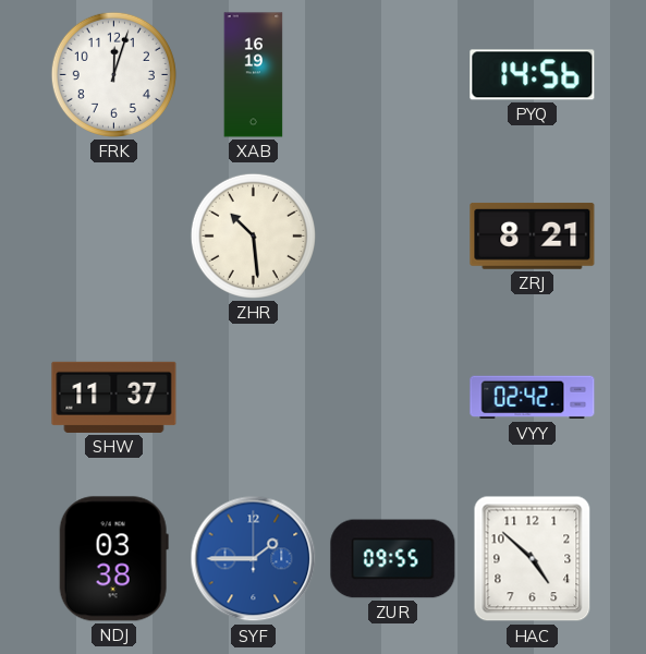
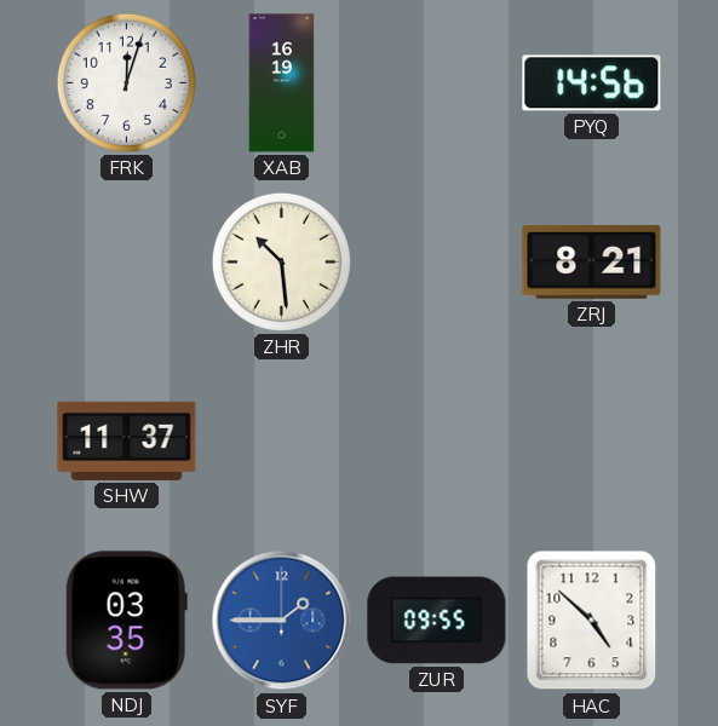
VYY: 02:42 -> none
NDJ: 03:38 -> 03:35
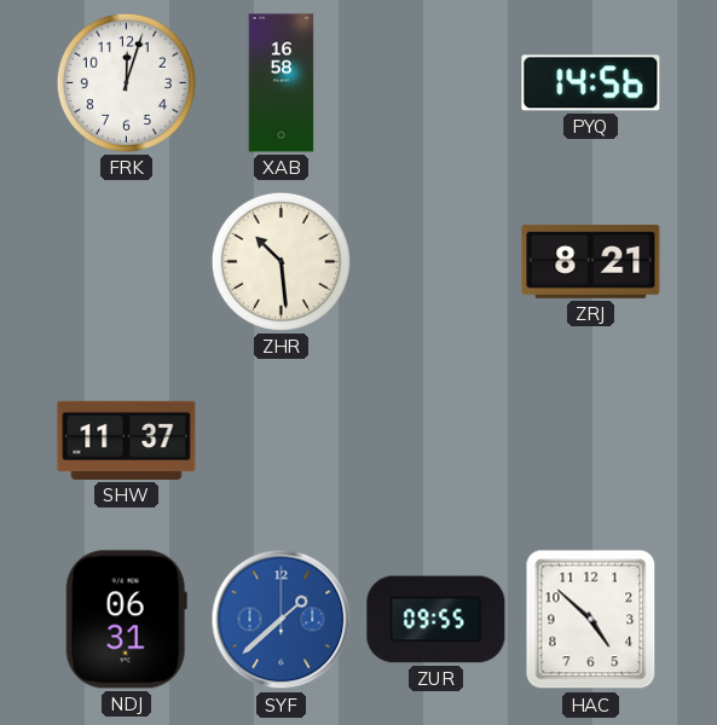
XAB: 16:19 -> 16:58
NDJ: 03:35 -> 06:31
SYF: 1:45 -> 1:38
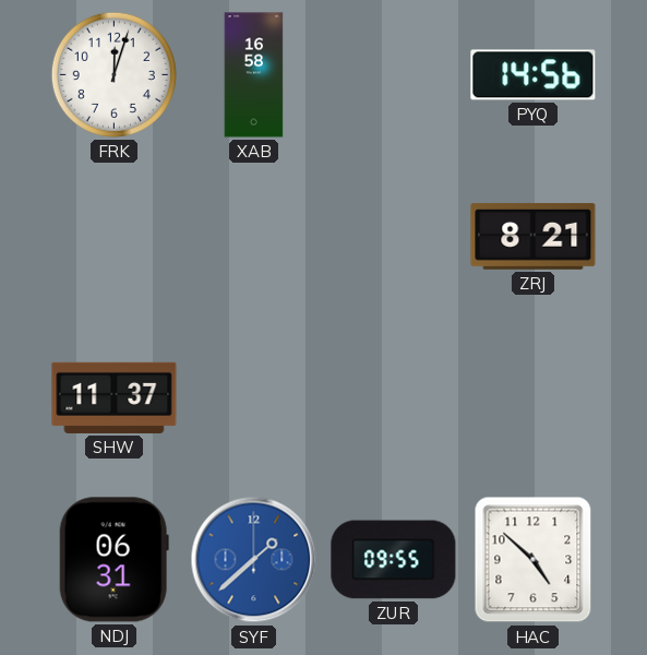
ZHR: 10:29 -> none
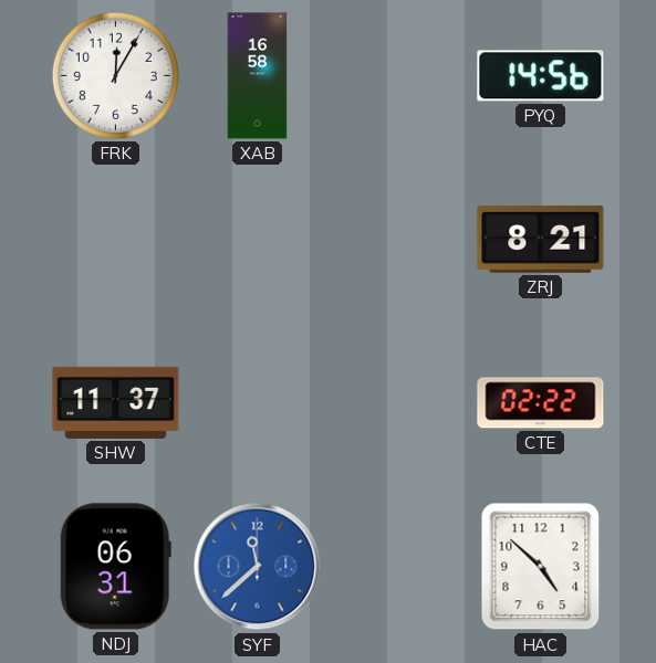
FRK: 12:03 -> 12:05
CTE: none -> 02:22
SYF: 1:38 -> 11:38
ZUR: 09:55 -> none
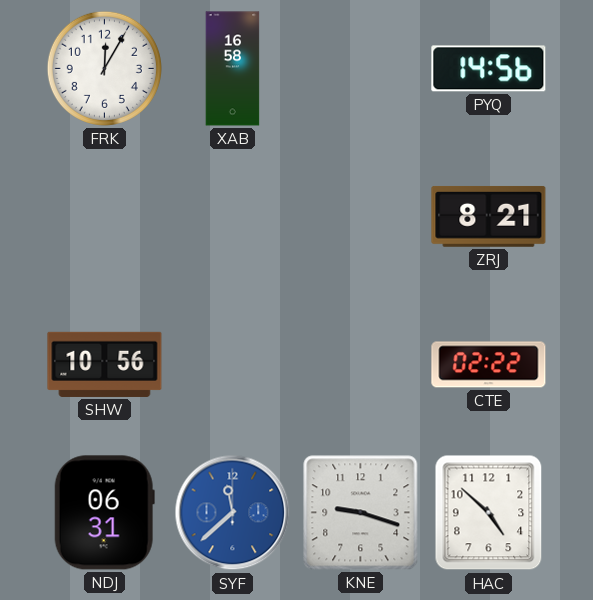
SHW: 11:37 -> 10:56
KNE: none -> 9:18
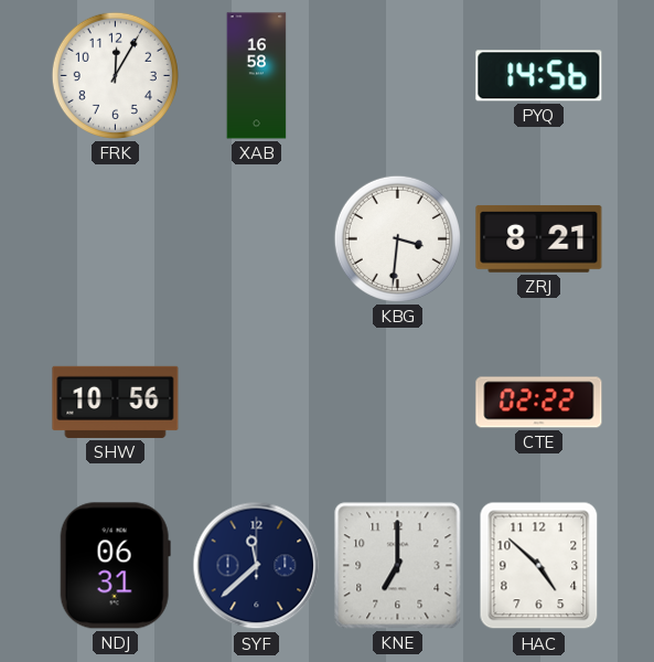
KBG: none -> 3:31
SYF dial: blue -> navy
KNE: 9:18 -> 7:00
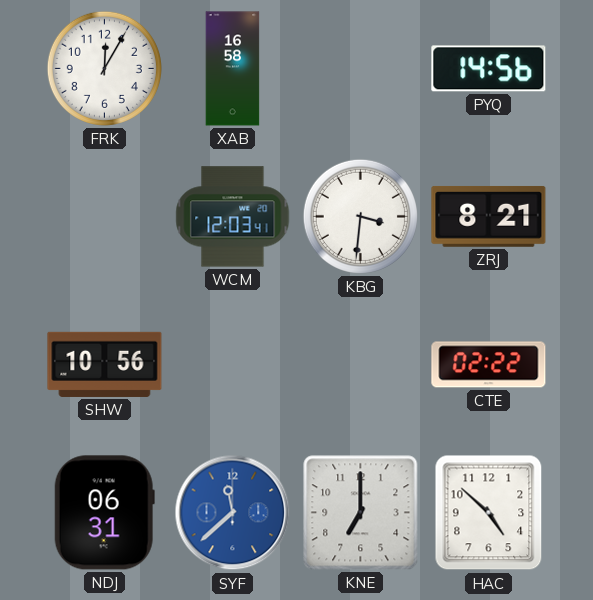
WCM: none -> 12:03
SYF dial: navy -> blue
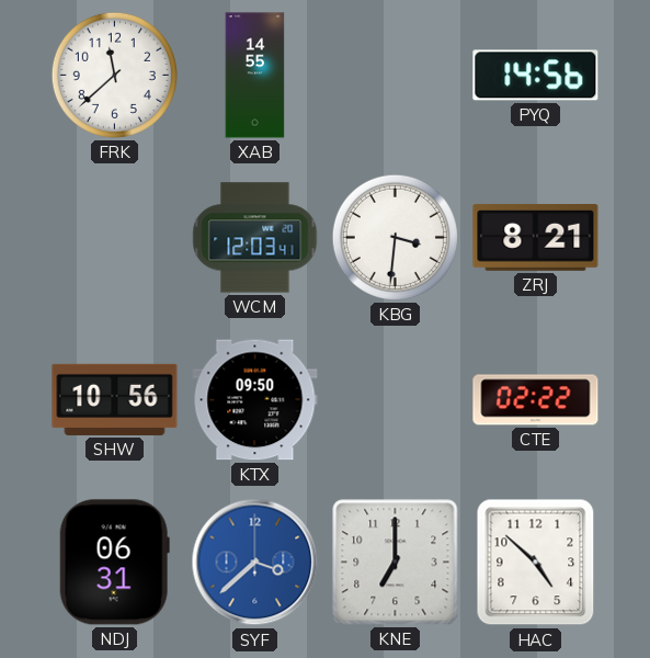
FRK: 12:05 -> 11:38
XAB: 16:58 -> 14:55
KTX: none -> 09:50
SYF: 11:38 -> 3:38
